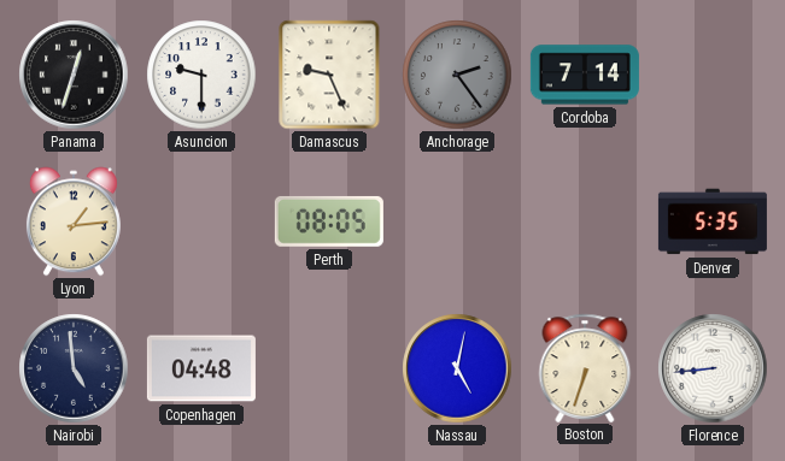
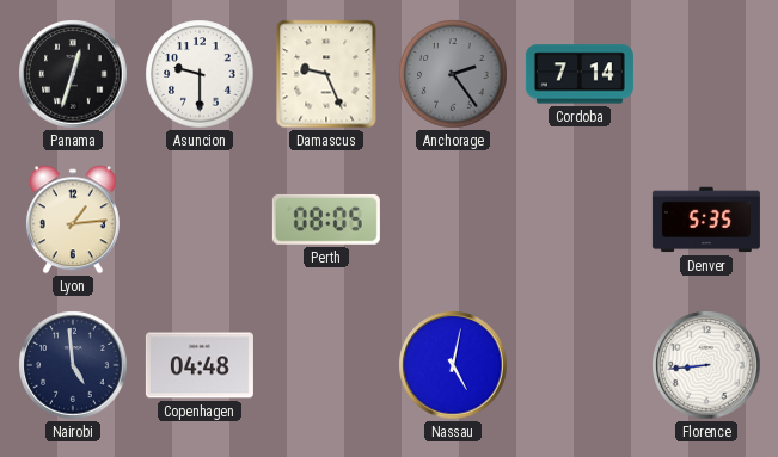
Boston: 6:33 -> none
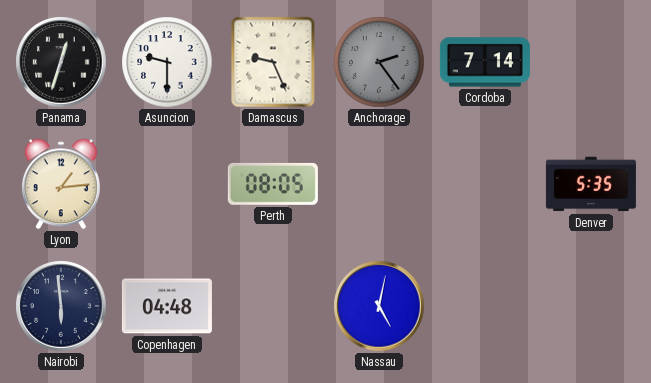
Nairobi: 4:59 -> 5:59
Florence: 8:44 -> none
